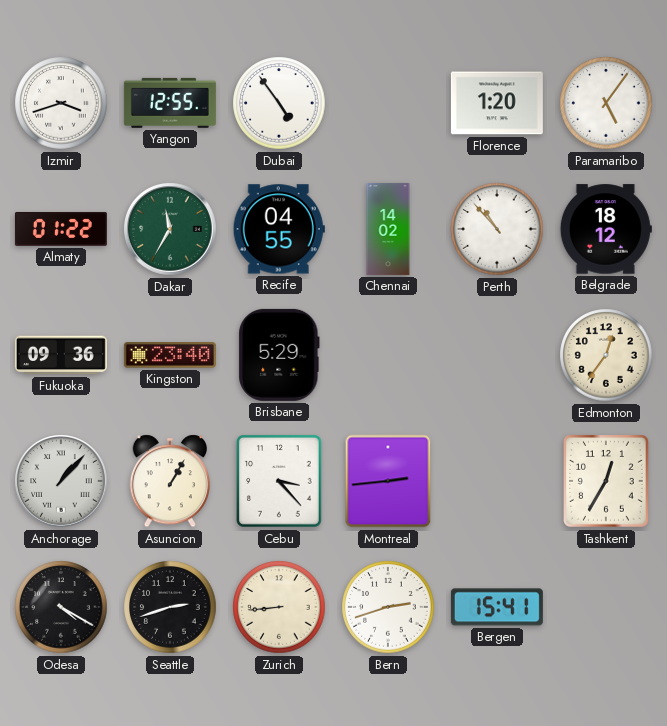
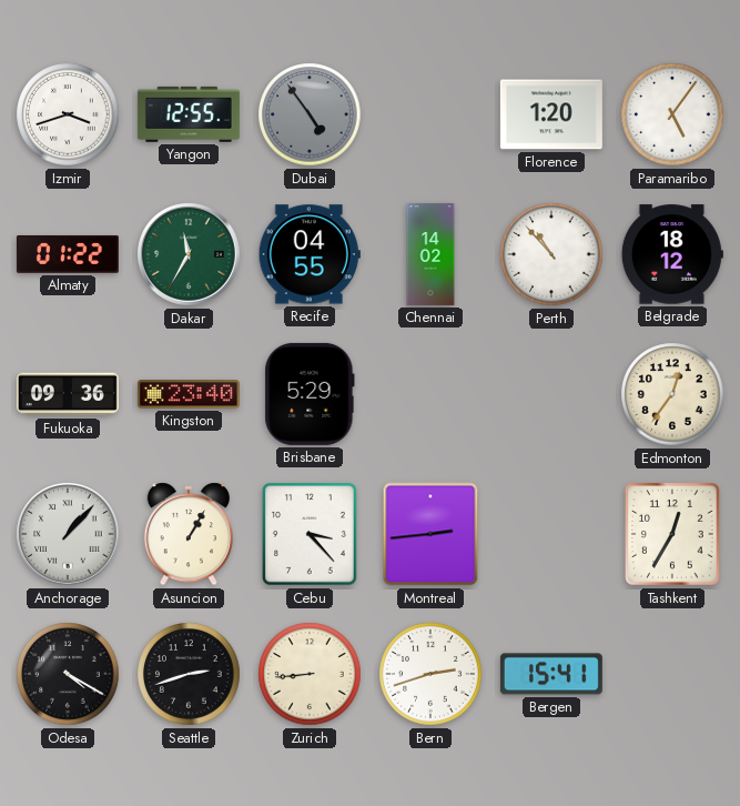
Dubai dial: white -> grey
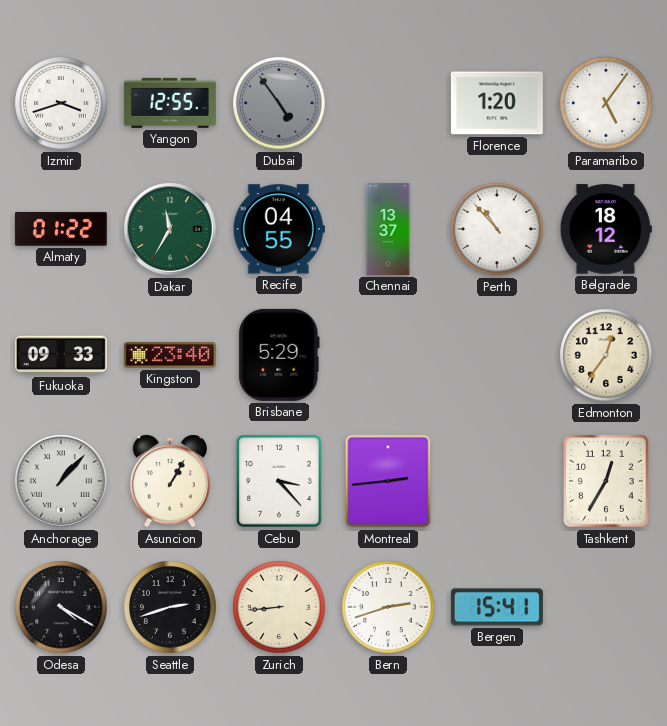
Chennai: 14:02 -> 13:37
Fukuoka: 09:36 -> 09:33
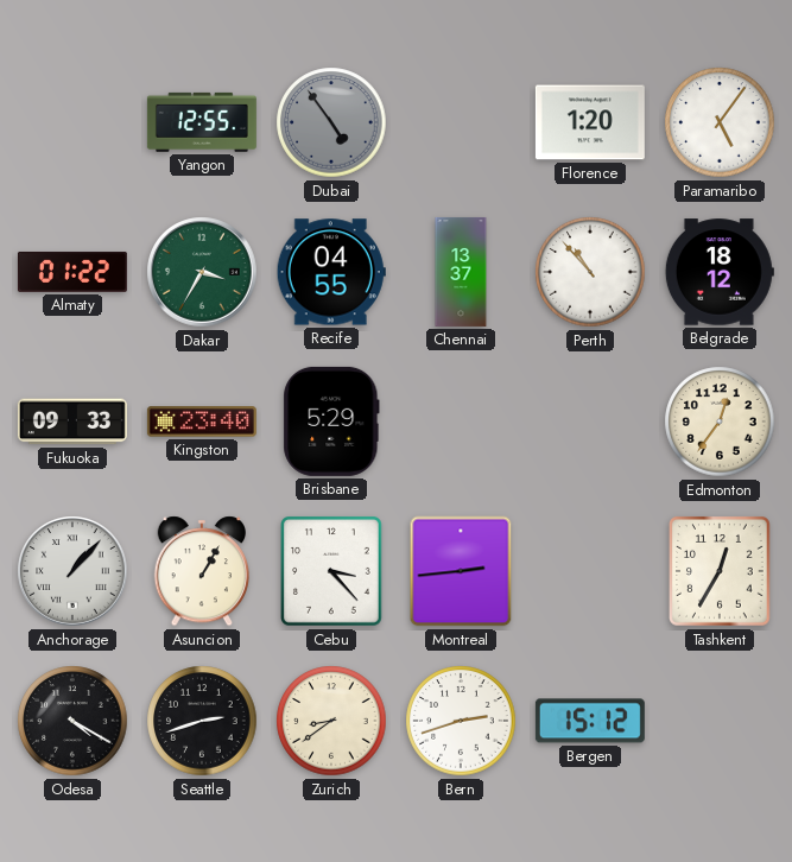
Izmir: 3:42 -> none
Dakar: 11:35 -> 3:35
Zurich: 8:44 -> 8:39
Bergen: 15:41 -> 15:12
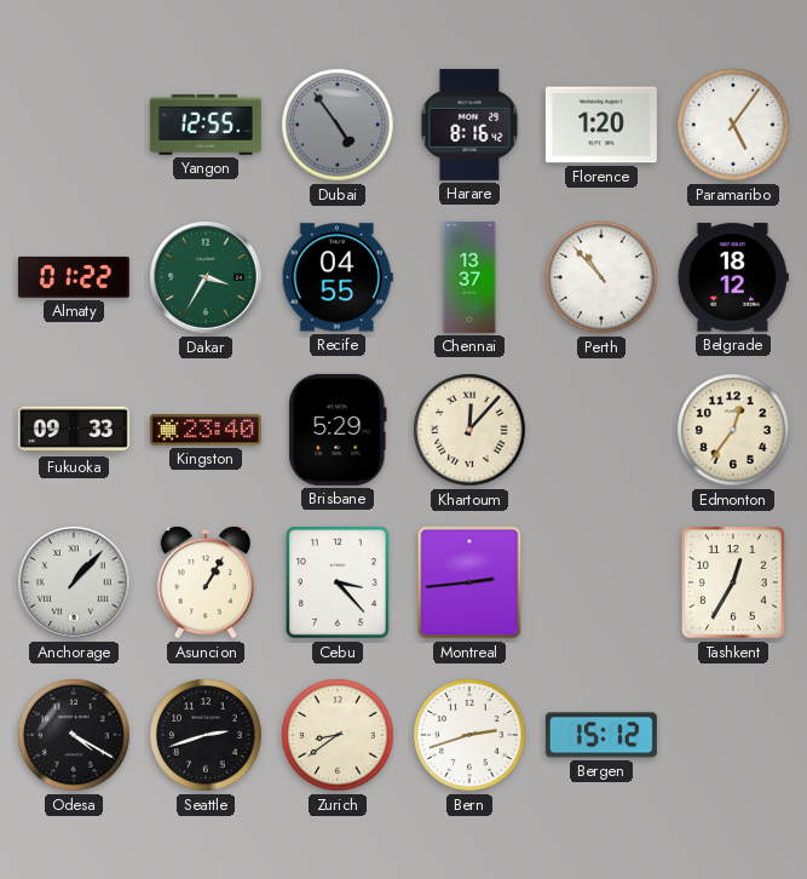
Harare: none -> 8:16
Khartoum: none -> 12:07
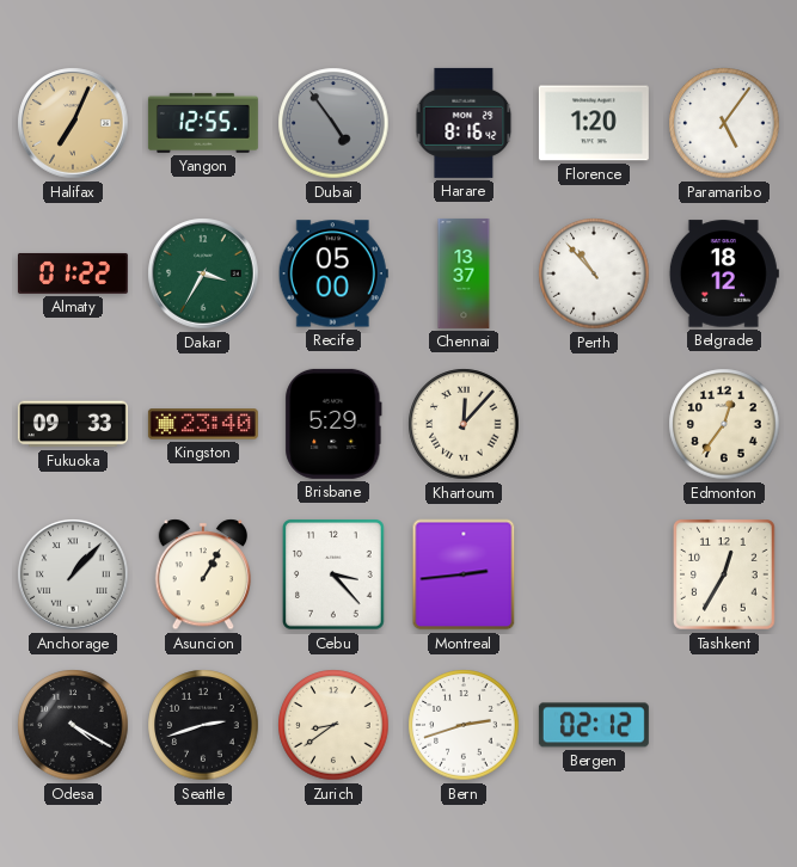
Halifax: none -> 7:04
Recife: 04:55 -> 05:00
Bergen: 15:12 -> 02:12
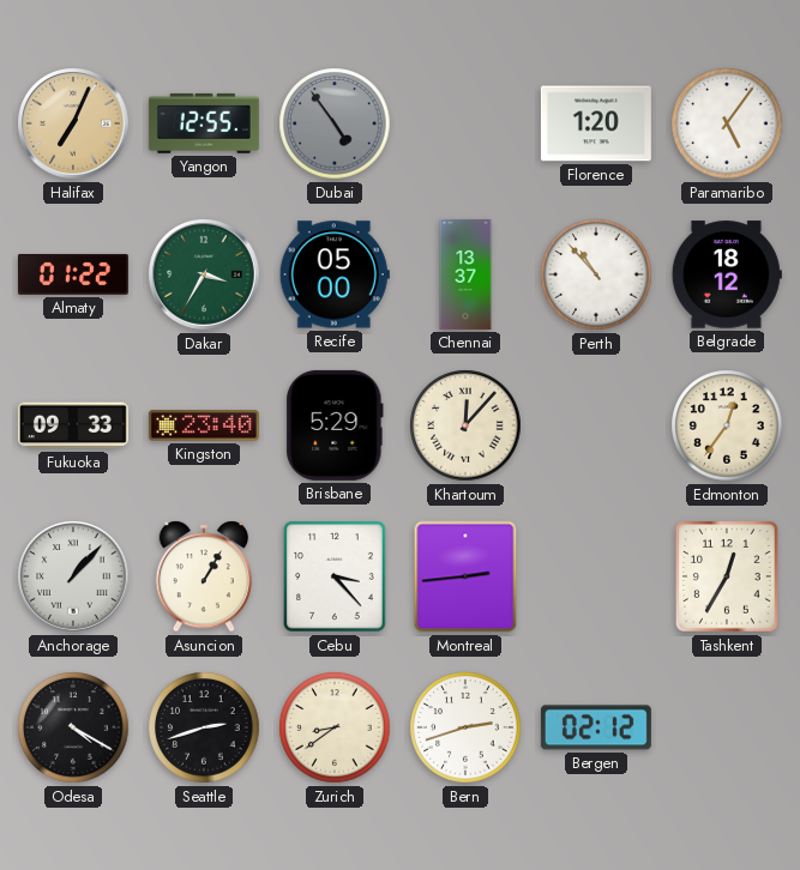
Harare: 8:16 -> none
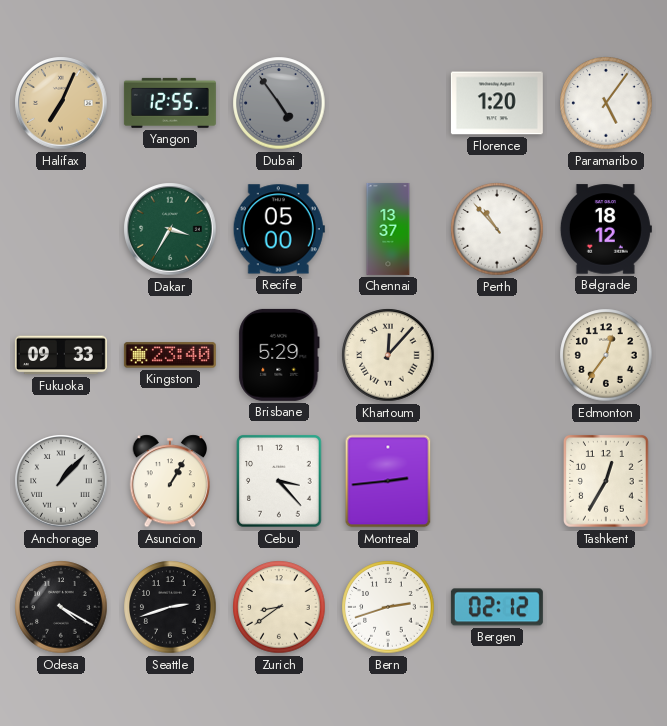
Almaty: 01:22 -> none
